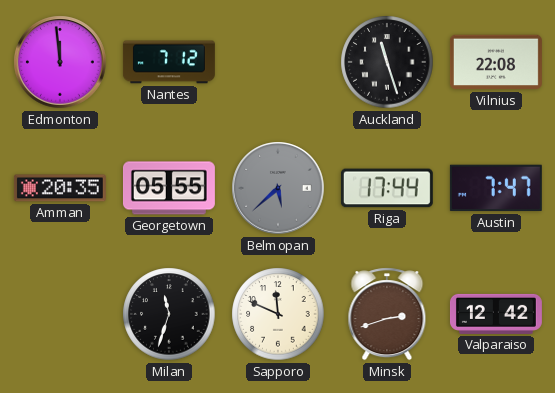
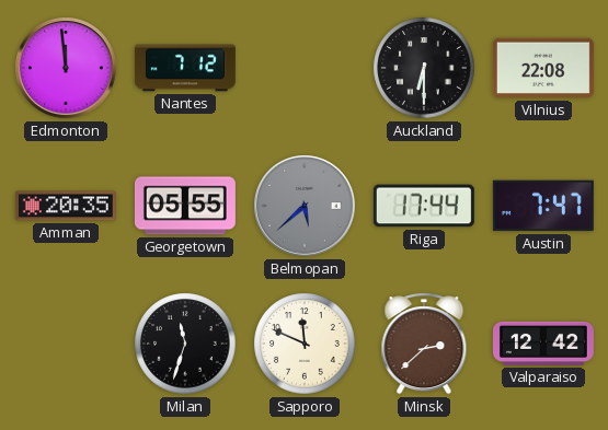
Auckland: 11:27 -> 6:30
Minsk: 2:42 -> 2:38
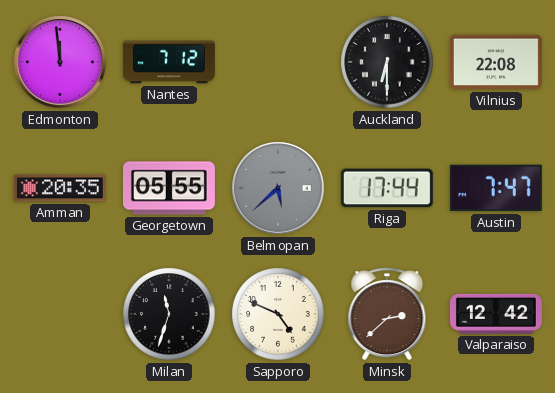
Sapporo: 11:49 -> 4:49
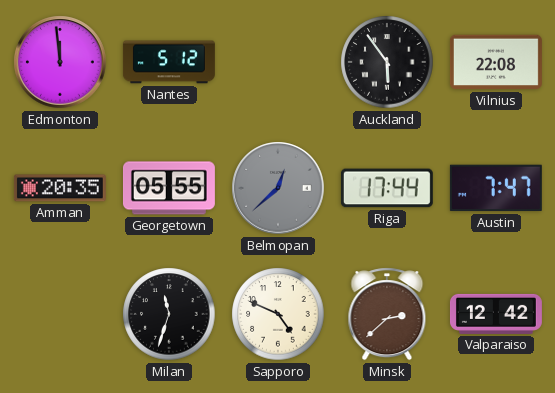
Nantes: 7:12 -> 5:12
Auckland: 6:30 -> 5:54
Belmopan: 5:38 -> 12:38
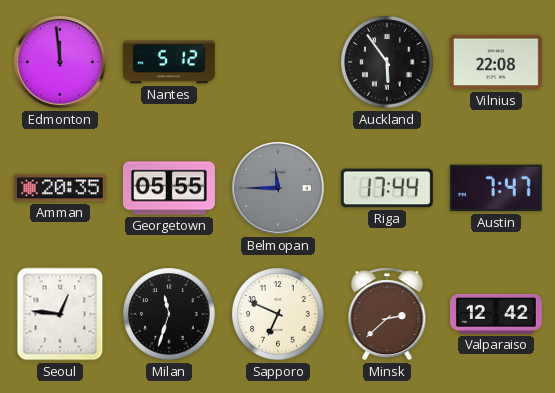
Belmopan: 12:38 -> 11:45
Seoul: none -> 12:46
Sapporo: 4:49 -> 6:49
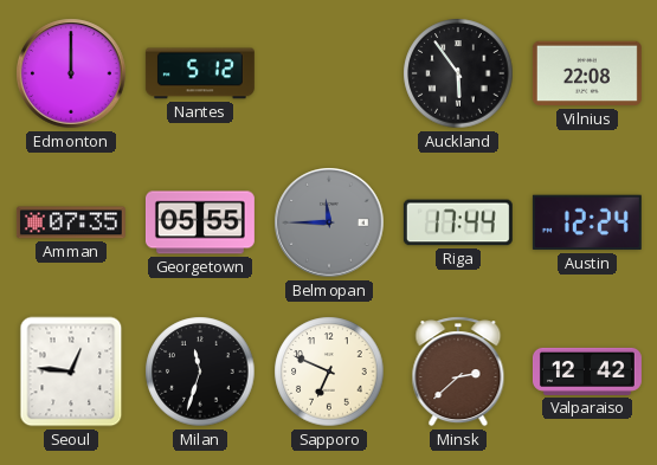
Edmonton: 11:59 -> 12:00
Amman: 20:35 -> 07:35
Austin: 7:47 -> 12:24
